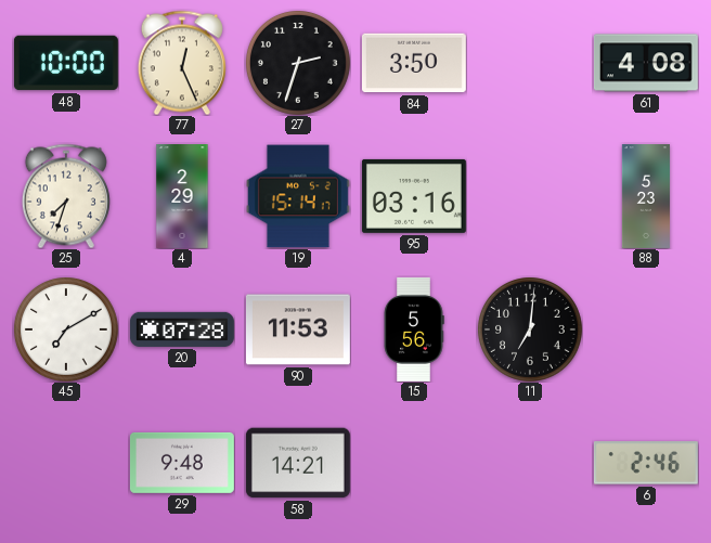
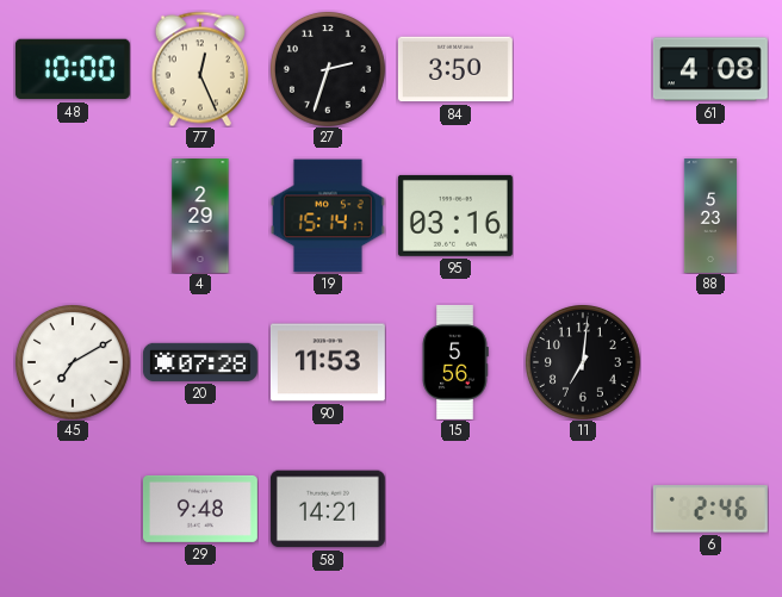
25: 7:33 -> none
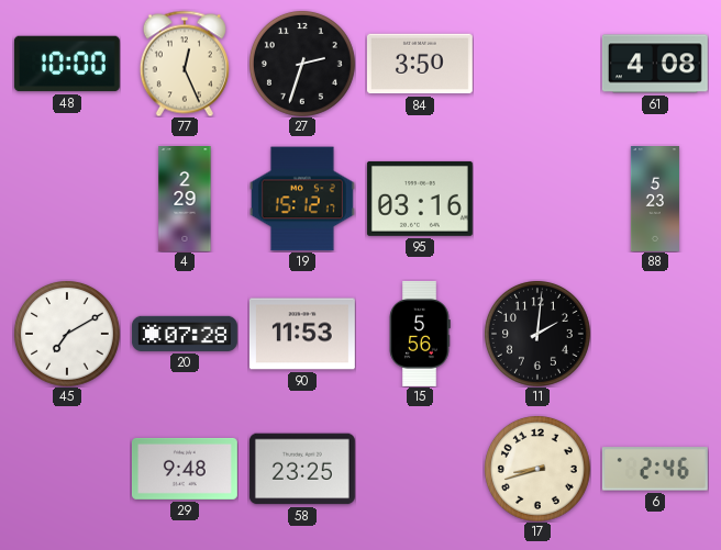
19: 15:14 -> 15:12
11: 7:01 -> 2:01
58: 14:21 -> 23:25
17: none -> 8:42
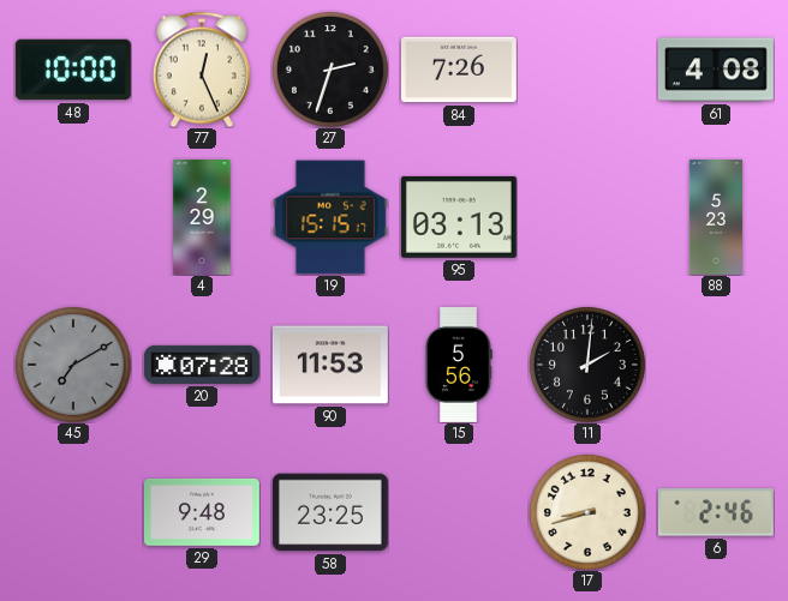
84: 3:50 -> 7:26
19: 15:12 -> 15:15
95: 03:16 -> 03:13
45 dial: white -> grey
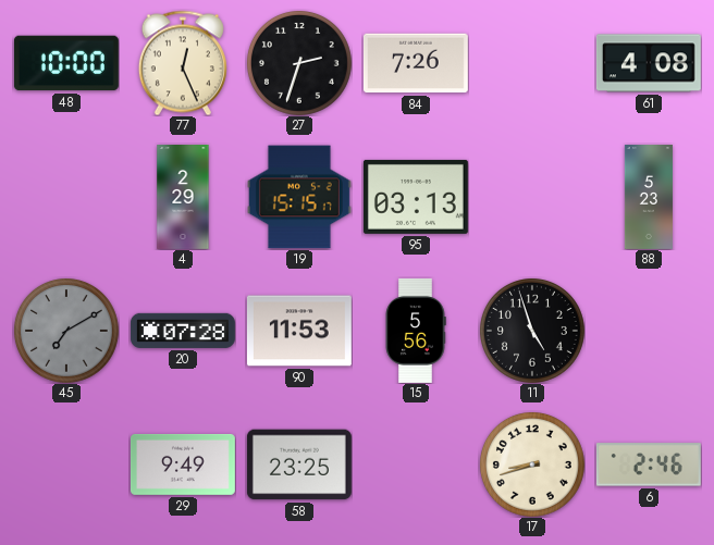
11: 2:01 -> 4:57
29: 9:48 -> 9:49
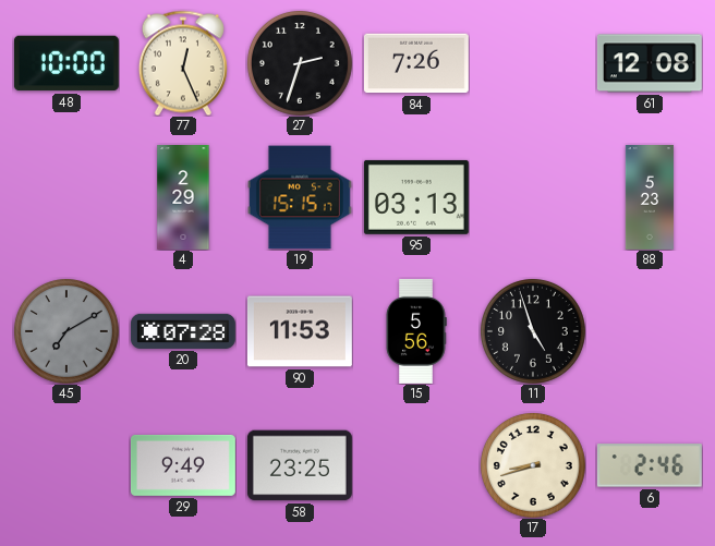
61: 4:08 -> 12:08
